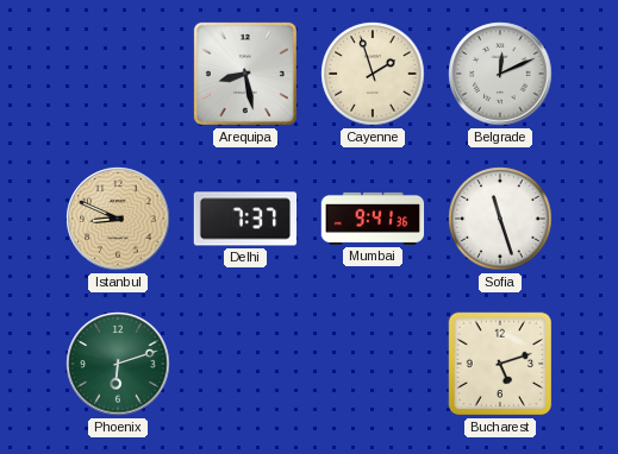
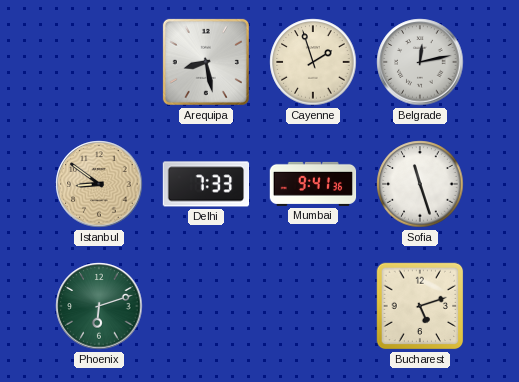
Belgrade: 12:11 -> 12:13
Istanbul: 8:49 -> 8:51
Delhi: 7:37 -> 7:33
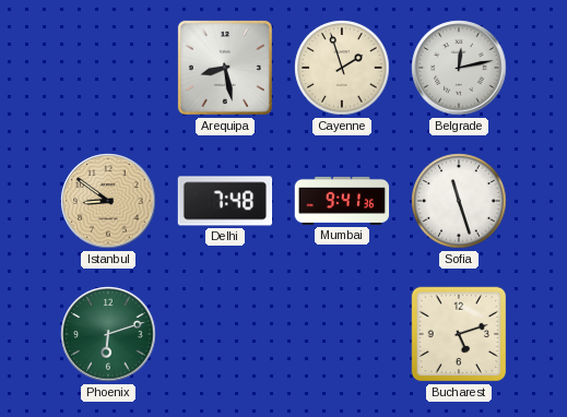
Delhi: 7:33 -> 7:48
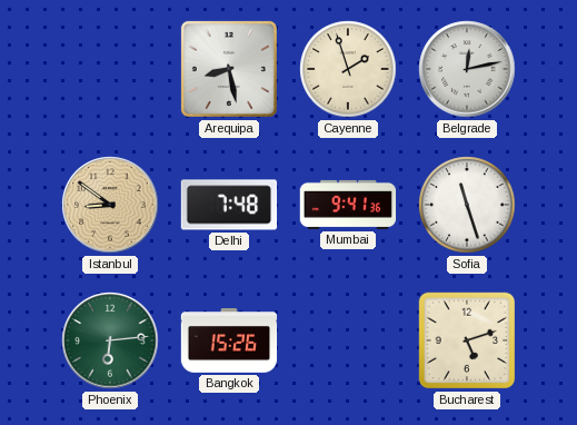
Phoenix: 6:12 -> 6:14
Bangkok: none -> 15:26
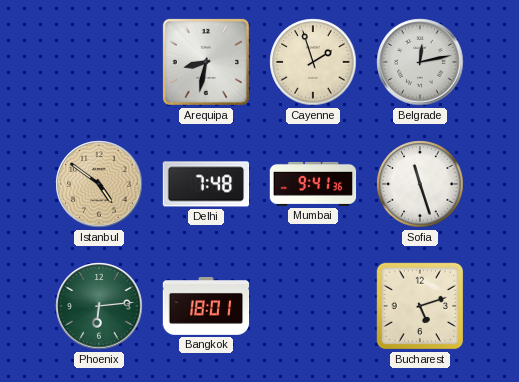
Arequipa: 8:28 -> 8:32
Istanbul: 8:51 -> 4:51
Bangkok: 15:26 -> 18:01
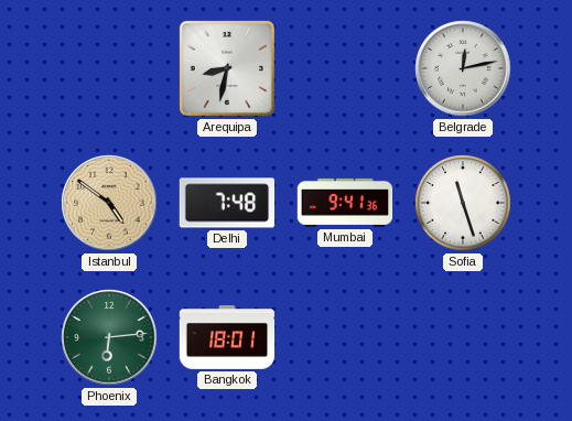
Cayenne: 1:57 -> none
Bucharest: 5:12 -> none
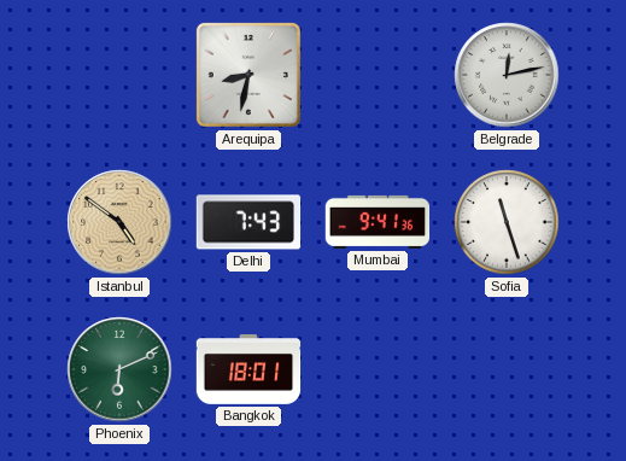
Delhi: 7:48 -> 7:43
Phoenix: 6:14 -> 6:11
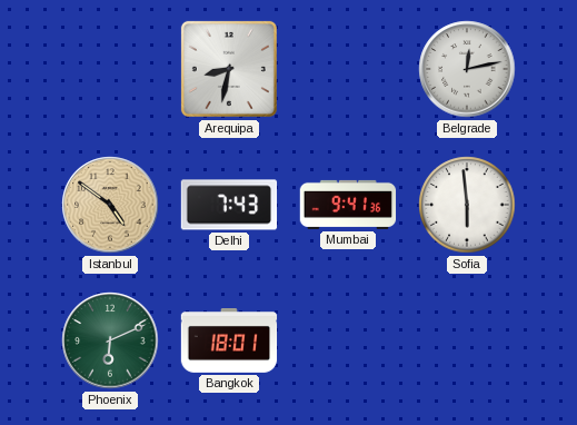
Sofia: 11:27 -> 5:59
